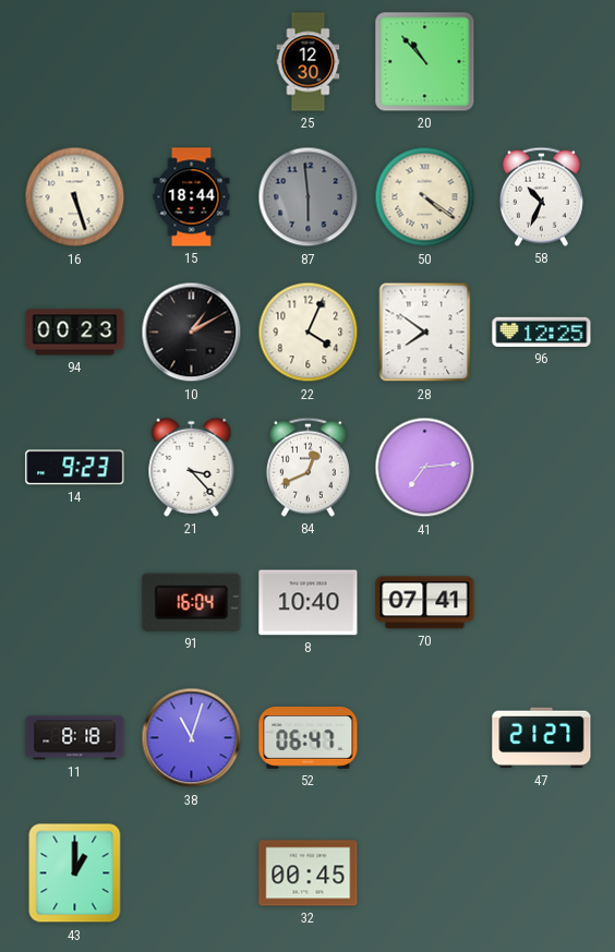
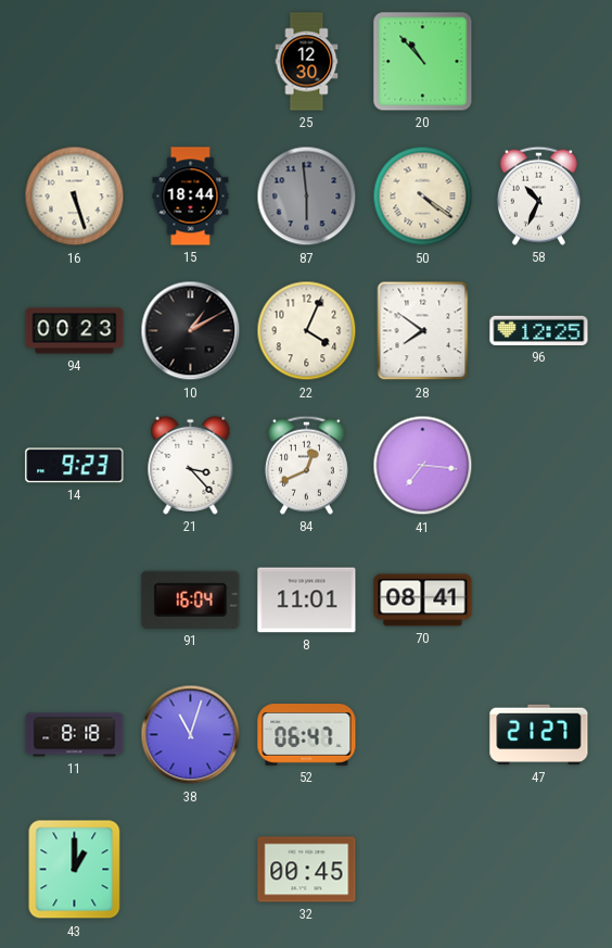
41: 7:14 -> 7:16
8: 10:40 -> 11:01
70: 07:41 -> 08:41
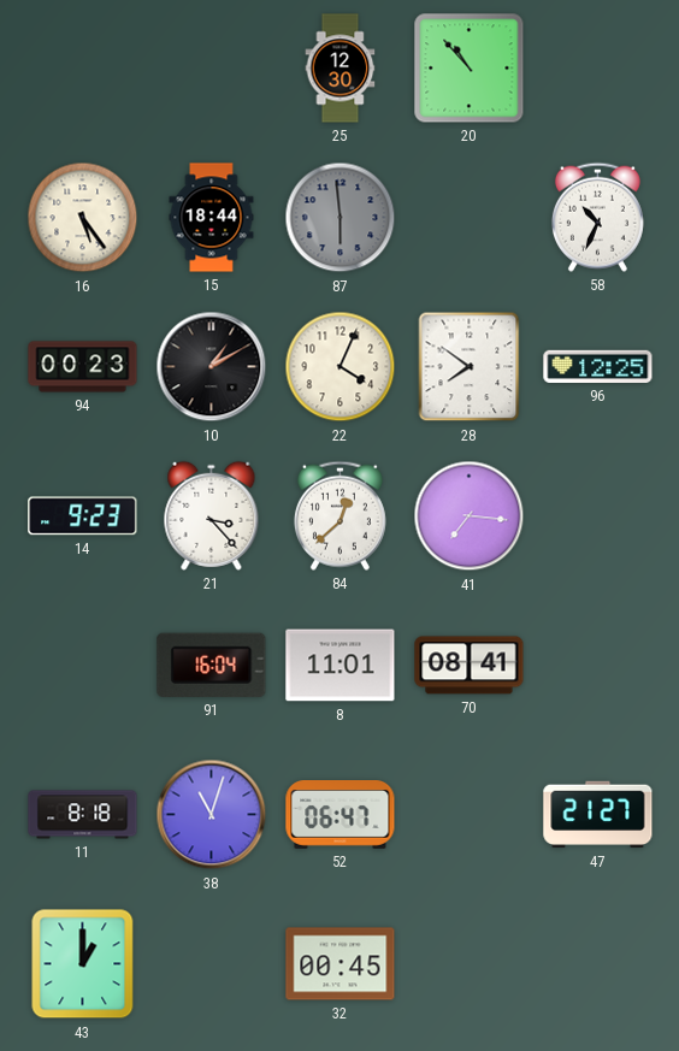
16: 5:27 -> 5:24
50: 4:21 -> none
84: 12:41 -> 12:38
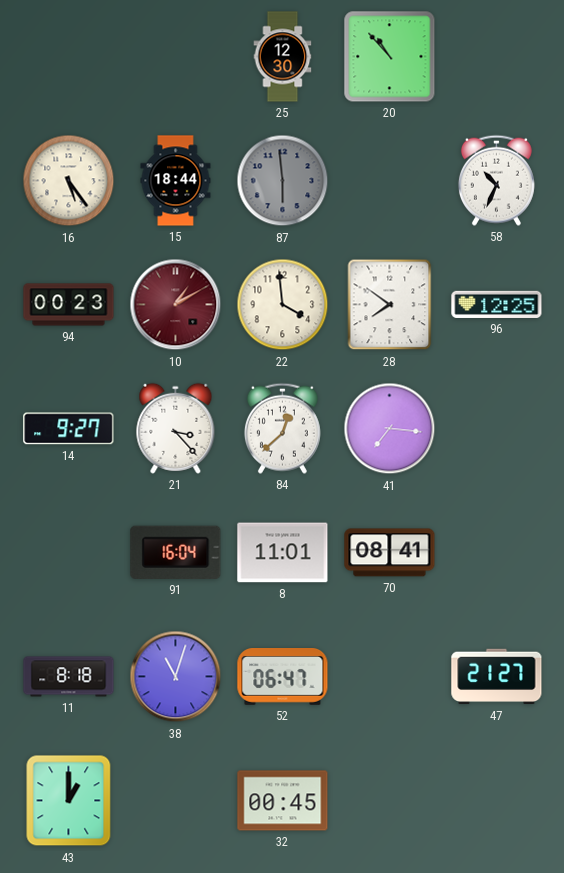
10 dial: black -> burgundy
22: 4:04 -> 3:59
14: 9:23 -> 9:27
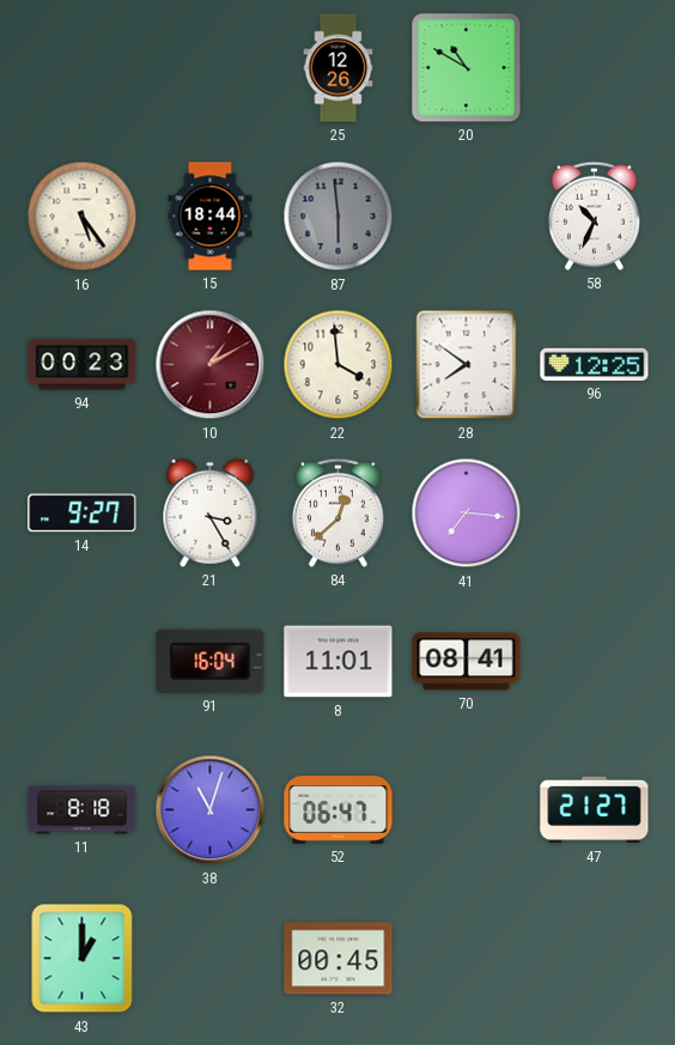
25: 12:30 -> 12:26
20: 10:53 -> 10:50
21: 3:23 -> 3:25
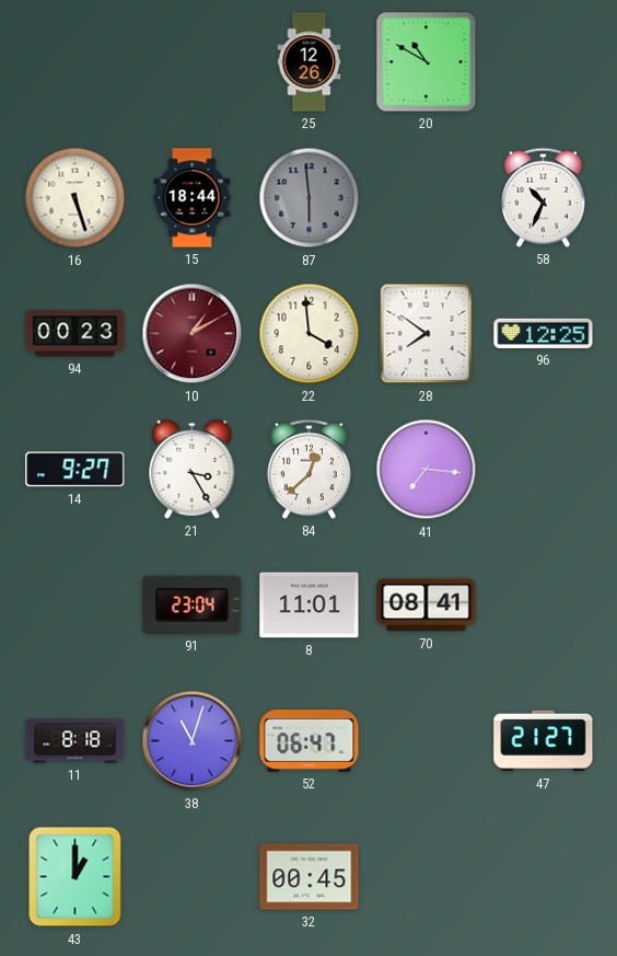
16: 5:24 -> 5:27
91: 16:04 -> 23:04
